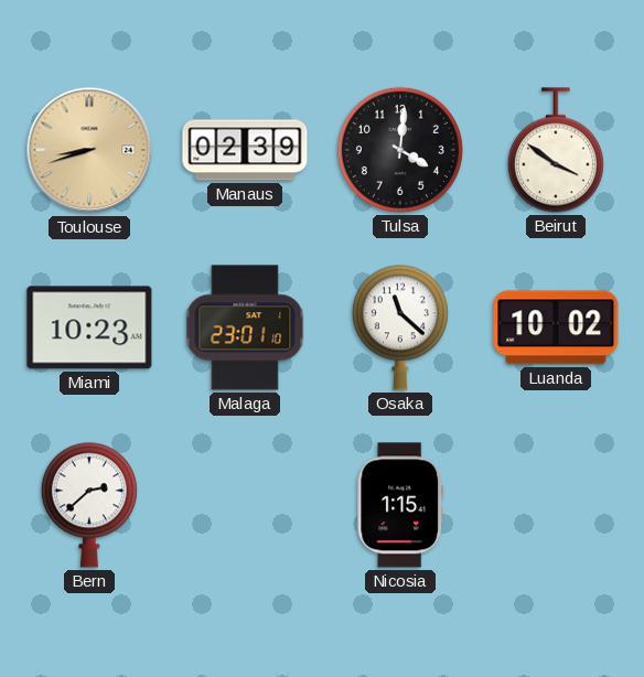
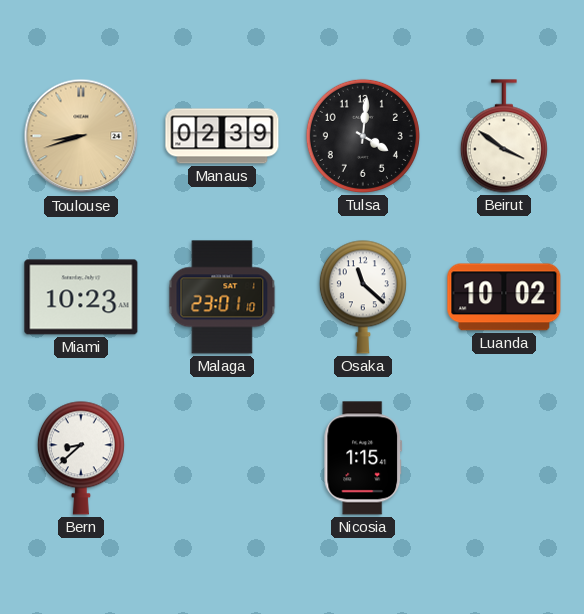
Bern: 2:38 -> 8:38
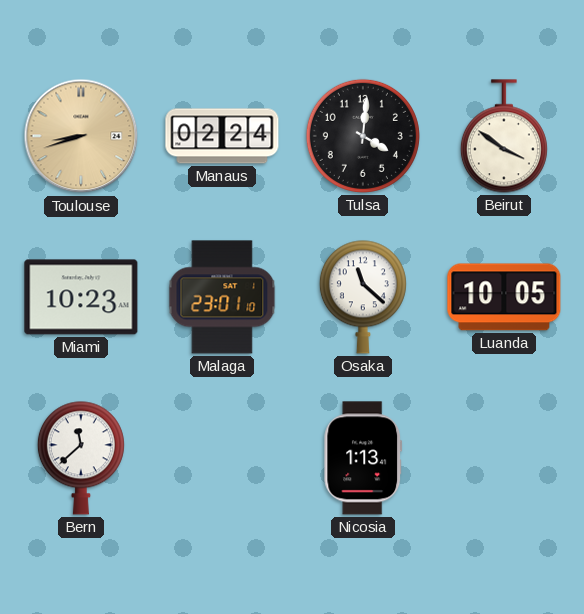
Manaus: 02:39 -> 02:24
Luanda: 10:02 -> 10:05
Bern: 8:38 -> 11:38
Nicosia: 1:15 -> 1:13
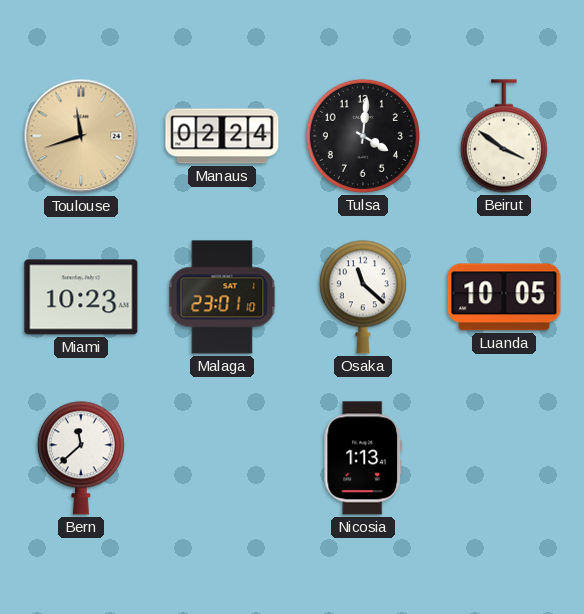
Toulouse: 8:42 -> 11:42
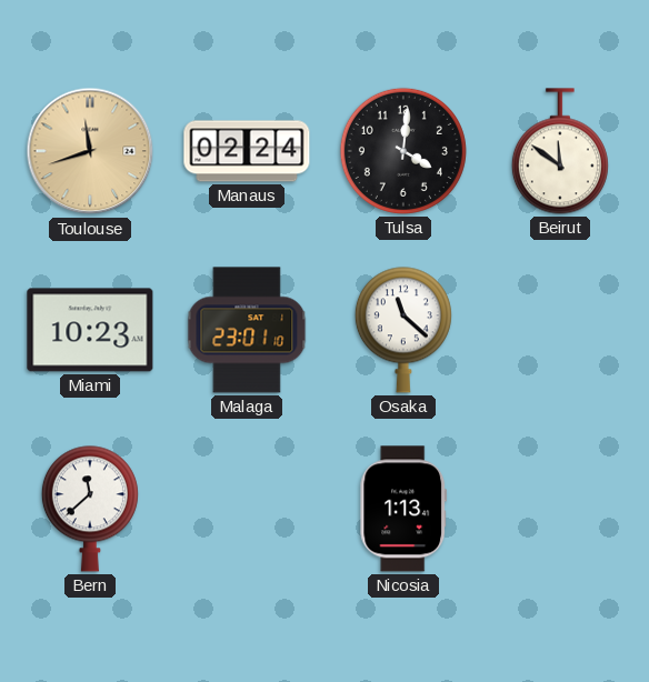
Beirut: 3:51 -> 11:51
Luanda: 10:05 -> none
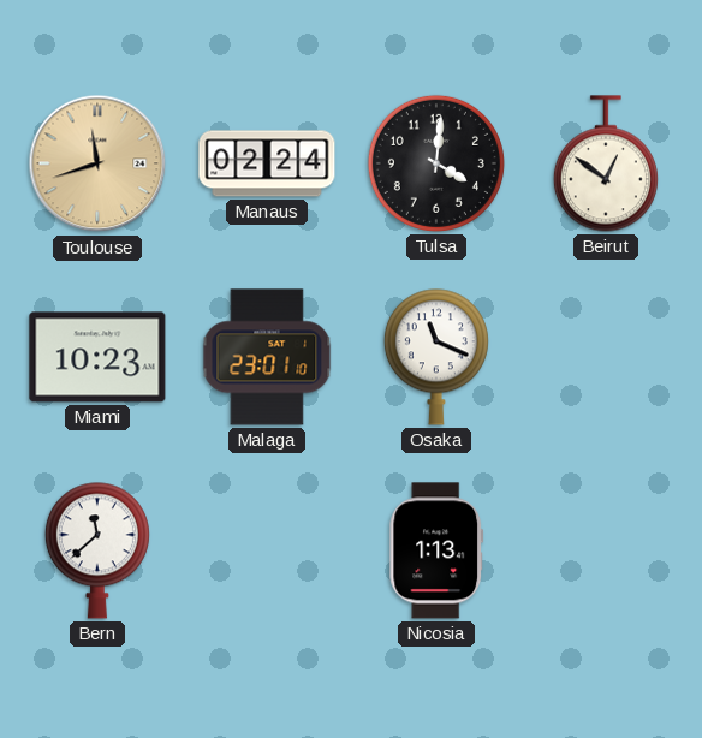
Beirut: 11:51 -> 12:51
Osaka: 11:22 -> 11:19
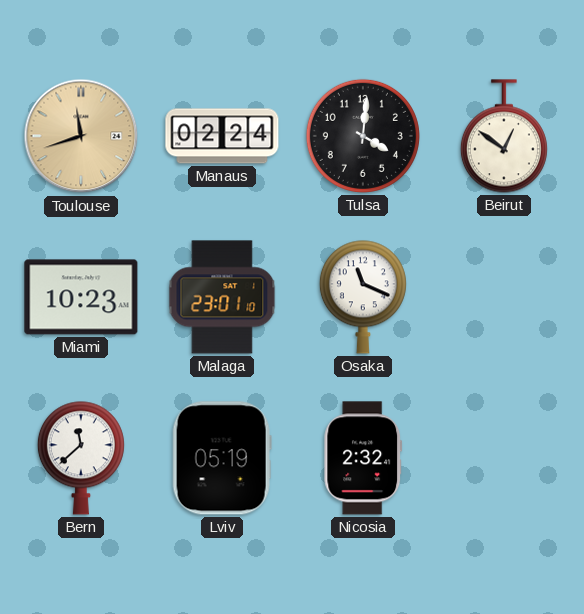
Lviv: none -> 05:19
Nicosia: 1:13 -> 2:32
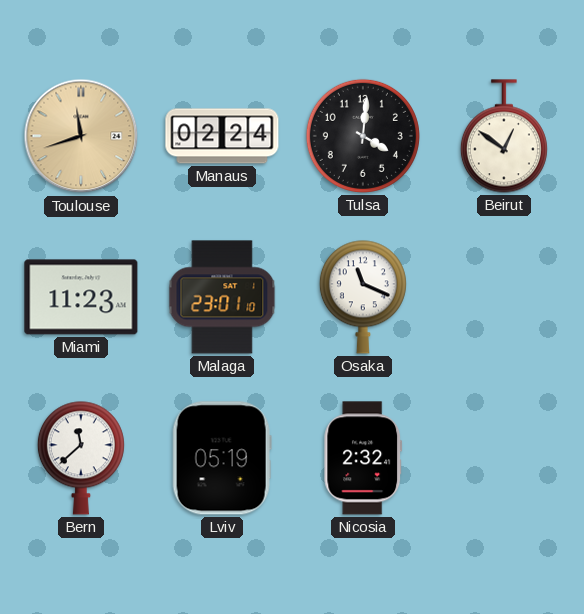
Miami: 10:23 -> 11:23
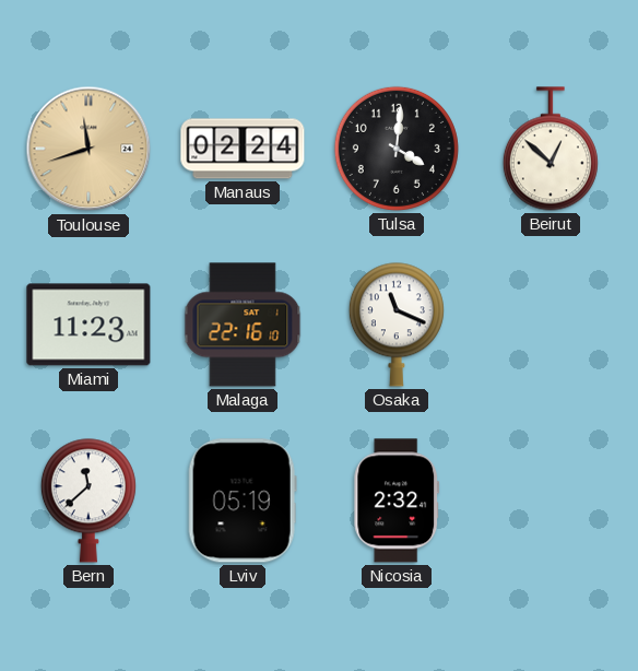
Beirut: 12:51 -> 12:52
Malaga: 23:01 -> 22:16
